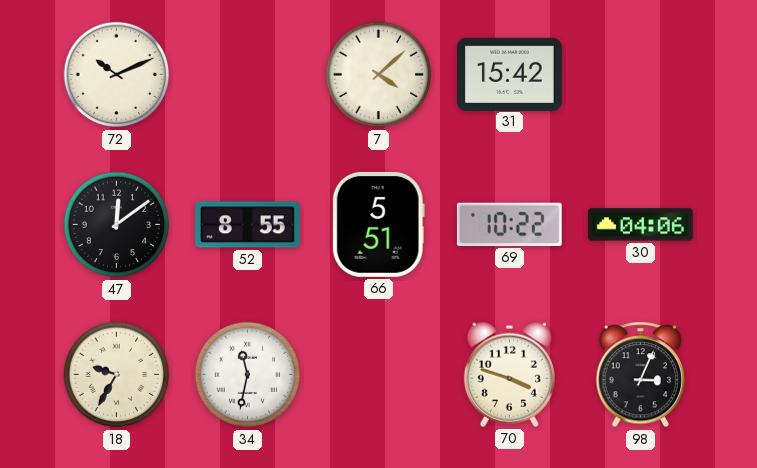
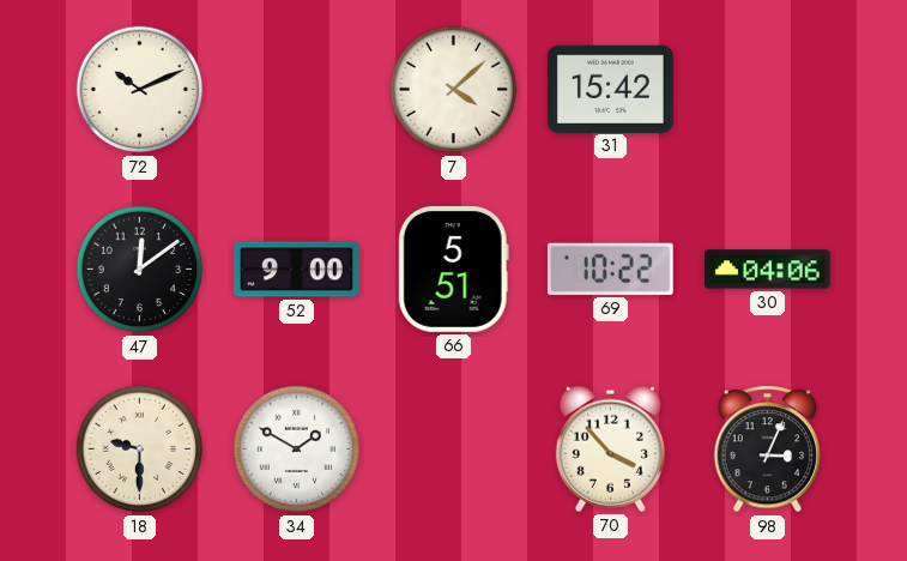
52: 8:55 -> 9:00
18: 9:35 -> 9:30
34: 11:32 -> 1:50
70: 3:48 -> 3:53
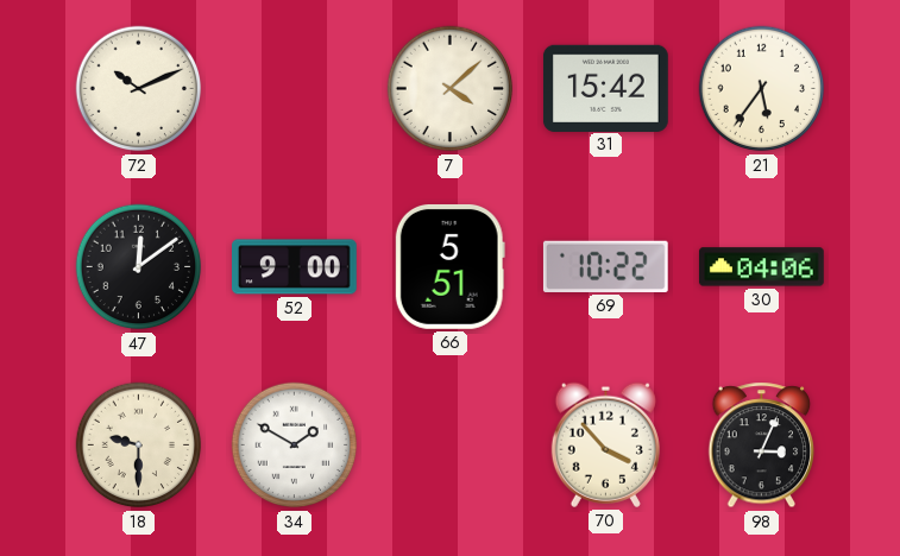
21: none -> 5:36
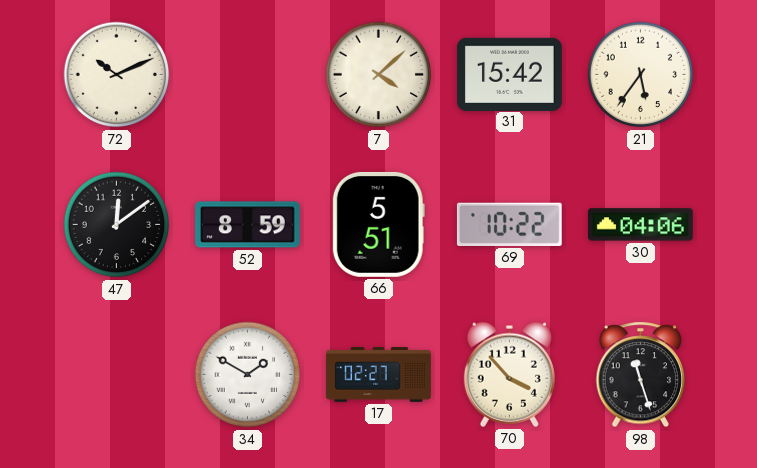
52: 9:00 -> 8:59
18: 9:30 -> none
17: none -> 02:27
98: 3:04 -> 11:27
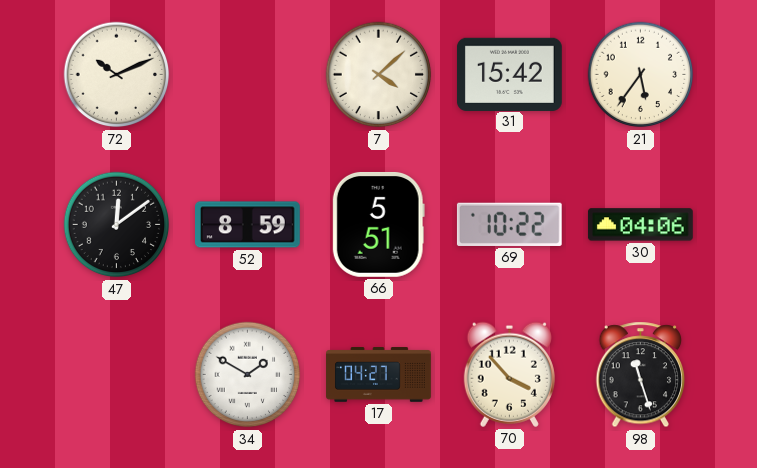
17: 02:27 -> 04:27
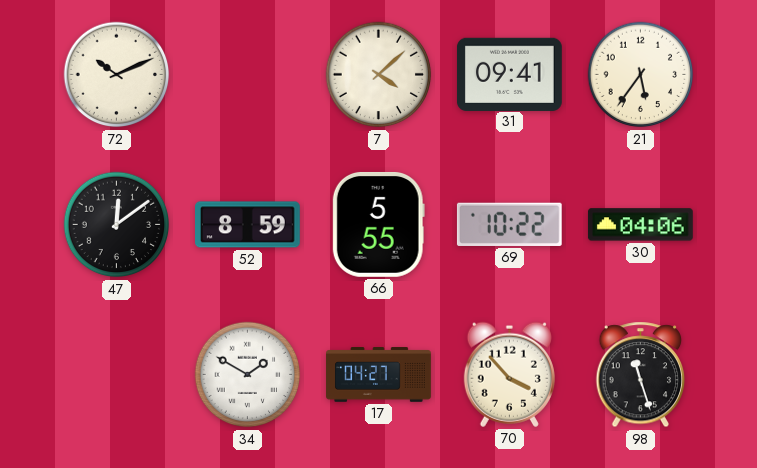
31: 15:42 -> 09:41
66: 5:51 -> 5:55
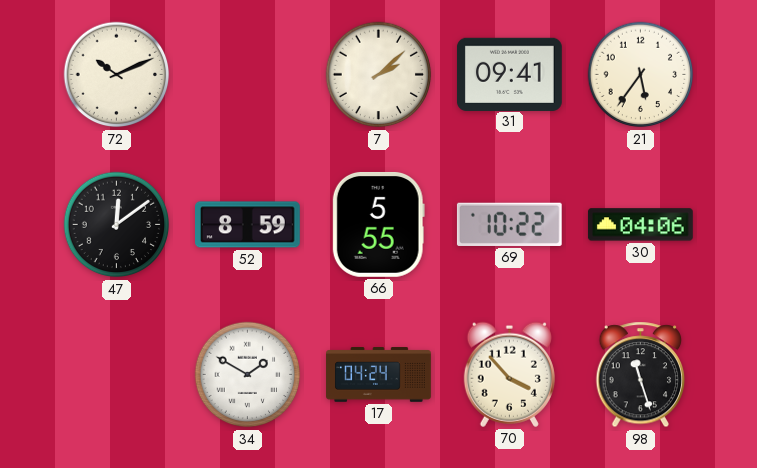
7: 4:08 -> 2:08
17: 04:27 -> 04:24
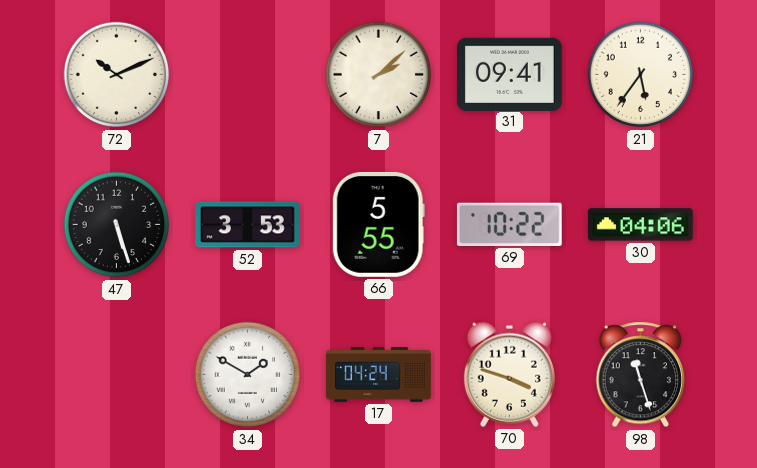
47: 12:09 -> 5:27
52: 8:59 -> 3:53
70: 3:53 -> 3:48
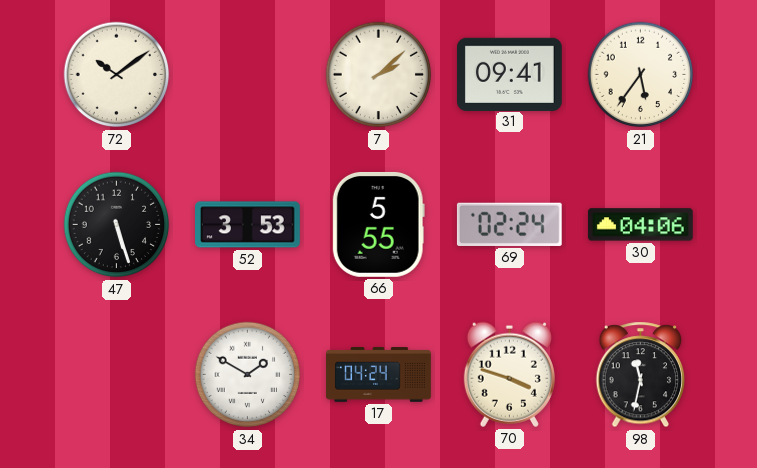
72: 10:11 -> 10:09
69: 10:22 -> 02:24
98: 11:27 -> 11:32
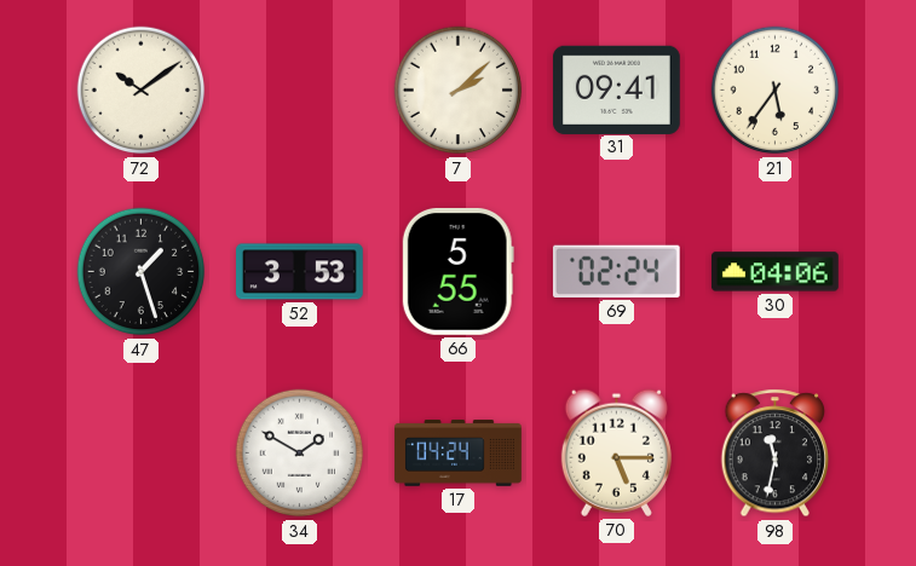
47: 5:27 -> 1:27
70: 3:48 -> 5:15
